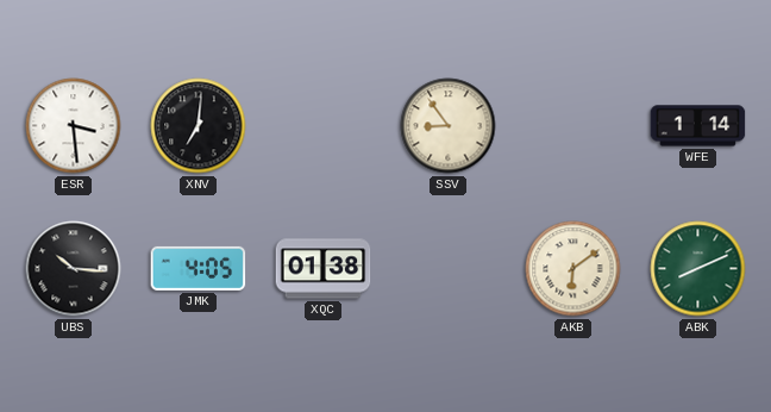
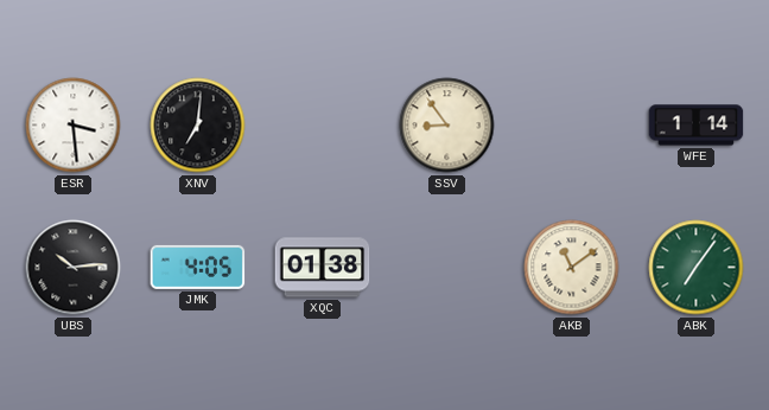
UBS: 10:16 -> 10:14
AKB: 6:09 -> 11:09
ABK: 8:11 -> 7:06
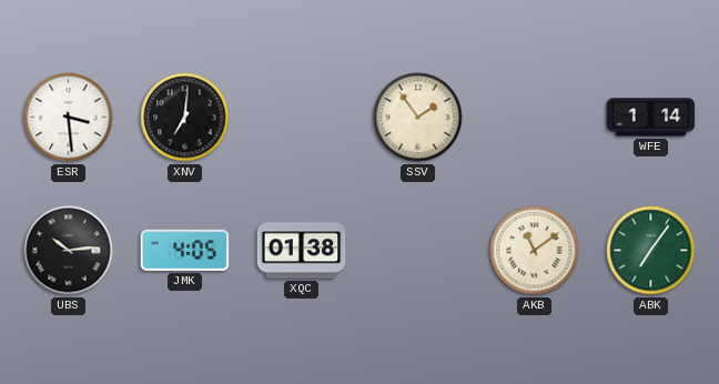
SSV: 8:54 -> 1:54
